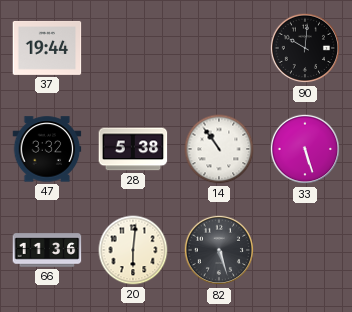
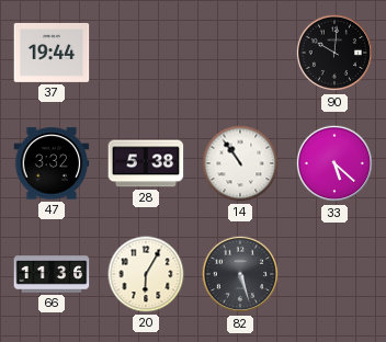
33: 5:27 -> 5:22
20: 6:01 -> 6:05
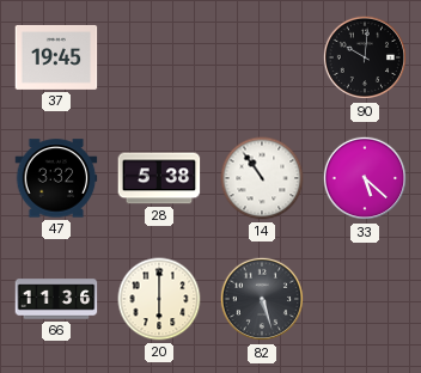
37: 19:44 -> 19:45
20: 6:05 -> 6:00
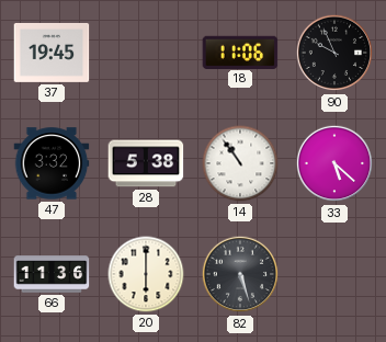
18: none -> 11:06
90: 10:01 -> 9:56
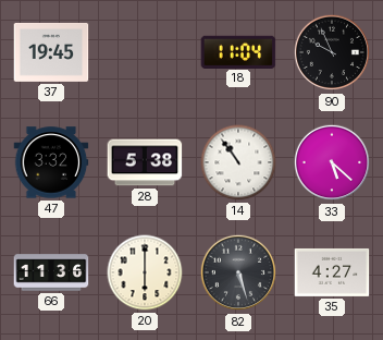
18: 11:06 -> 11:04
35: none -> 4:27
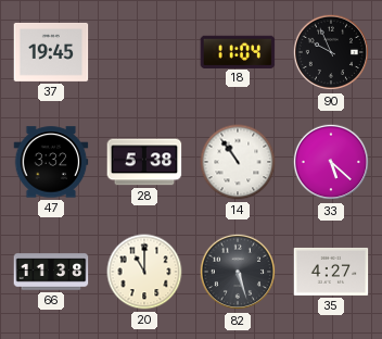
66: 11:36 -> 11:38
20: 6:00 -> 11:00
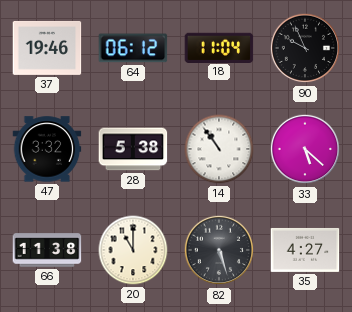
37: 19:45 -> 19:46
64: none -> 06:12
